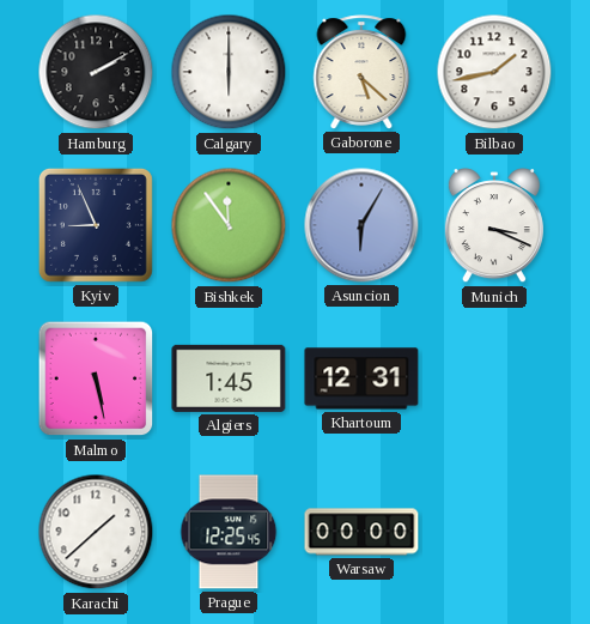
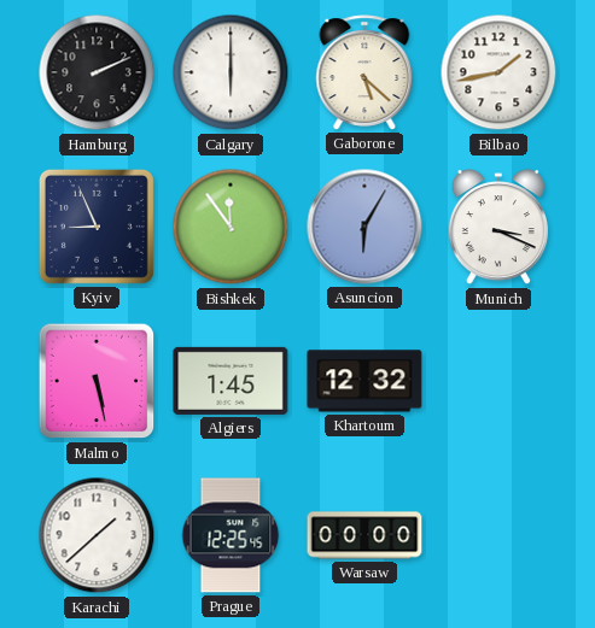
Hamburg: 2:10 -> 2:11
Khartoum: 12:31 -> 12:32
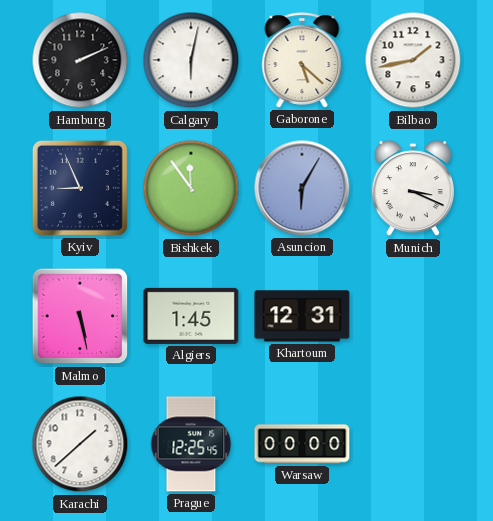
Calgary: 6:00 -> 6:02
Khartoum: 12:32 -> 12:31
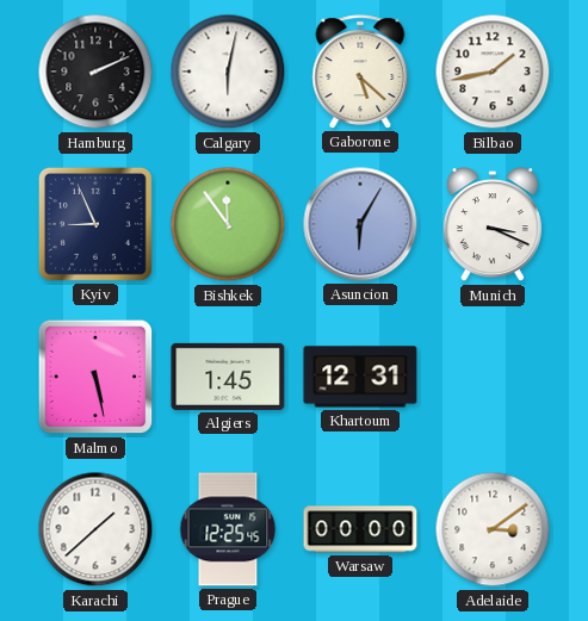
Adelaide: none -> 3:09
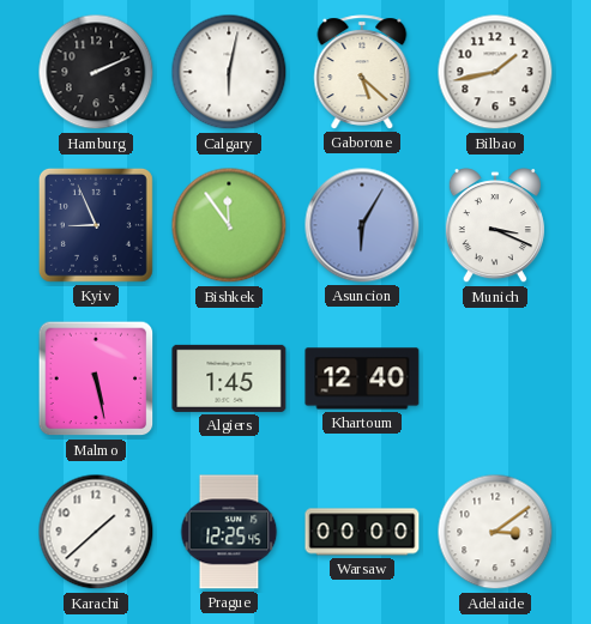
Khartoum: 12:31 -> 12:40
